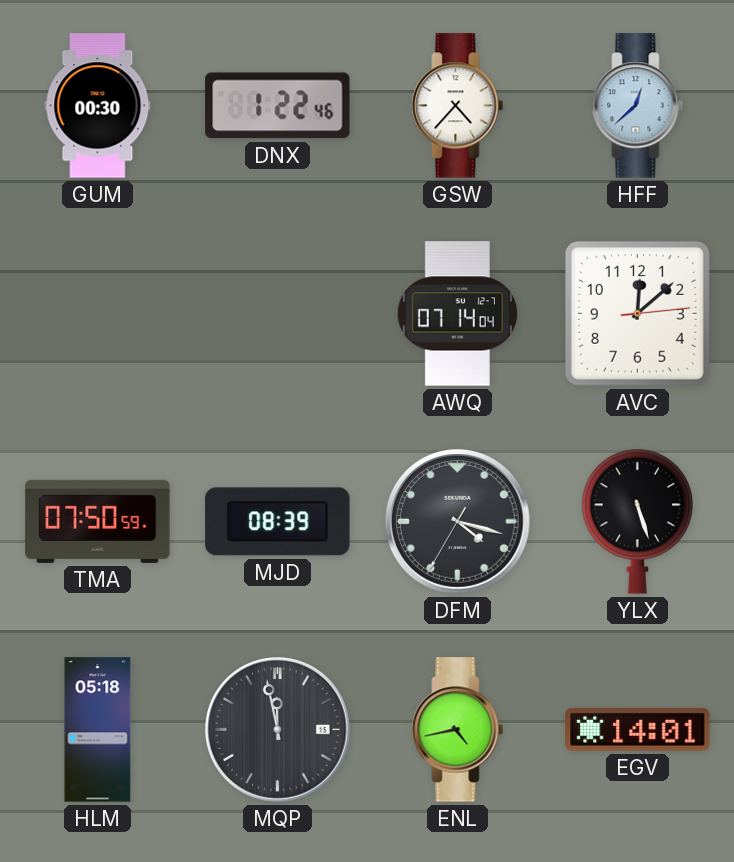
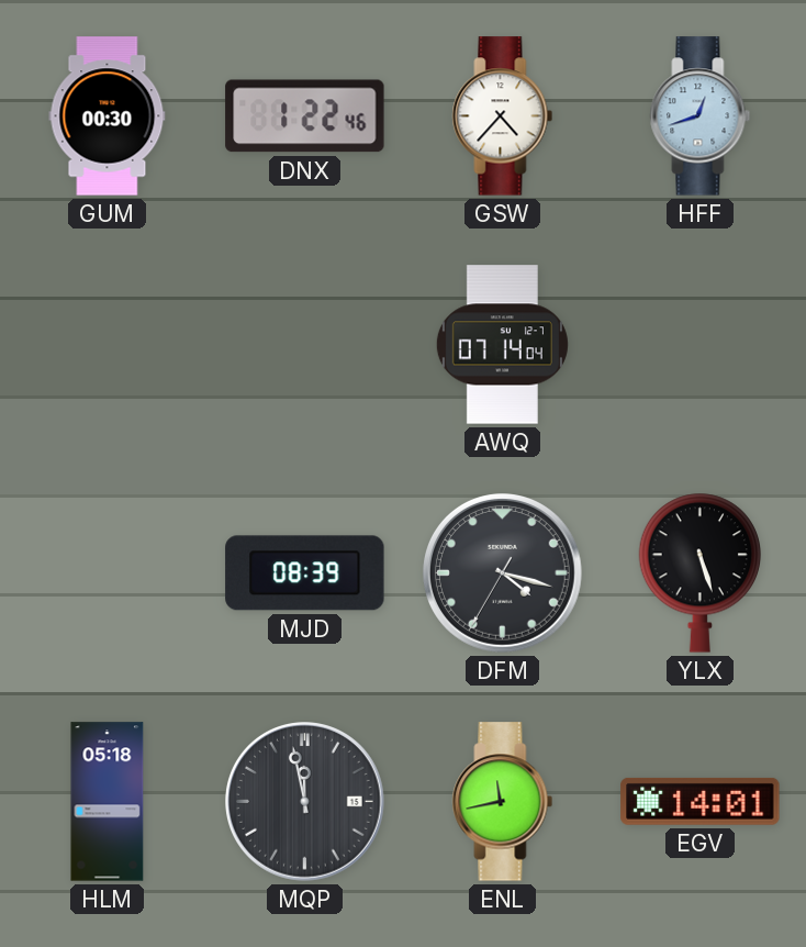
HFF: 12:38 -> 12:42
AVC: 12:08 -> none
TMA: 07:50 -> none
ENL: 4:43 -> 11:43
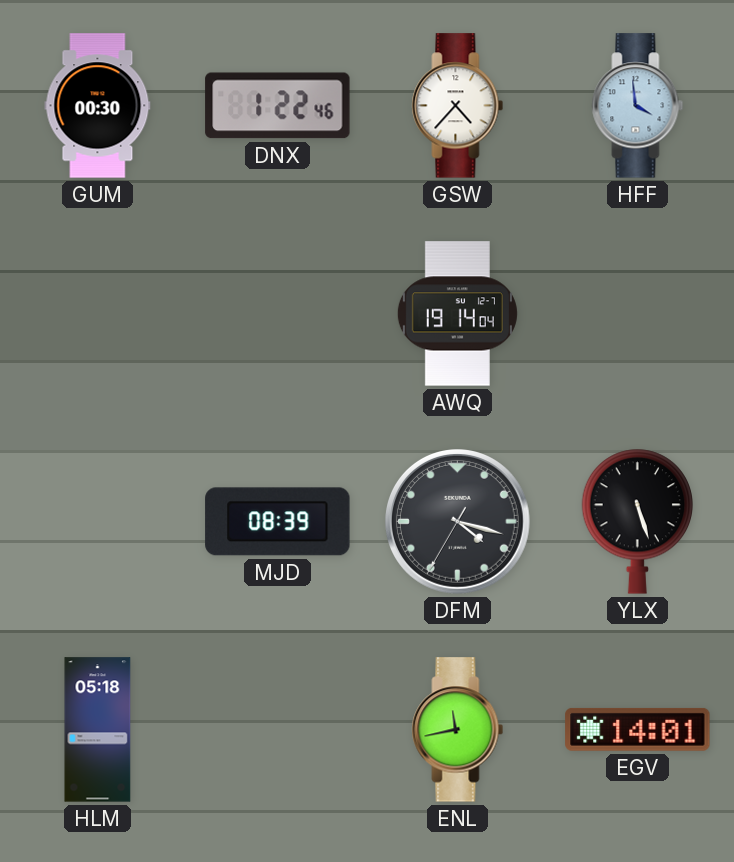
HFF: 12:42 -> 3:59
AWQ: 07:14 -> 19:14
MQP: 11:58 -> none
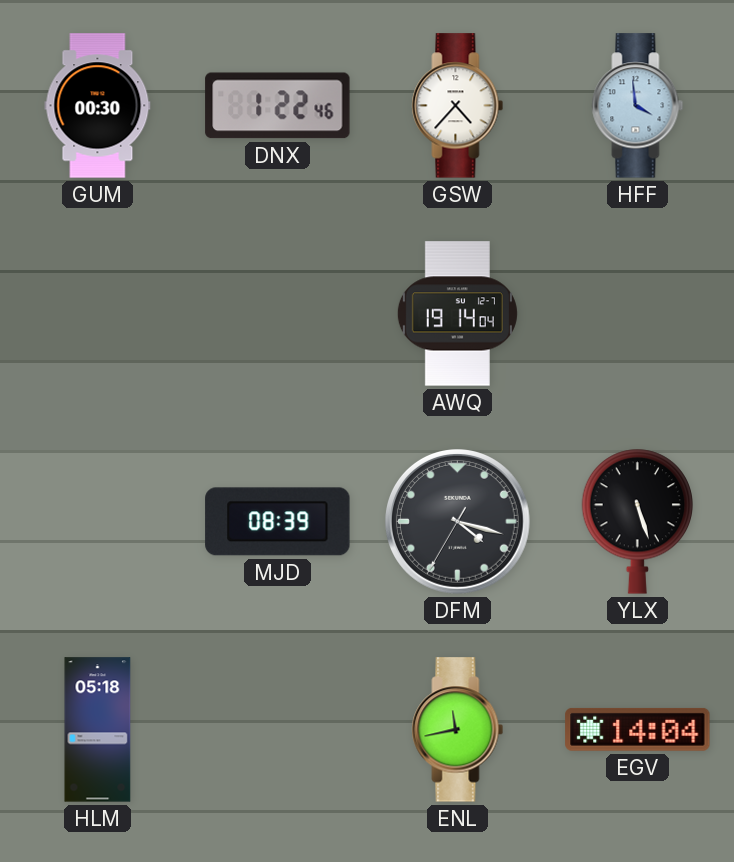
EGV: 14:01 -> 14:04
